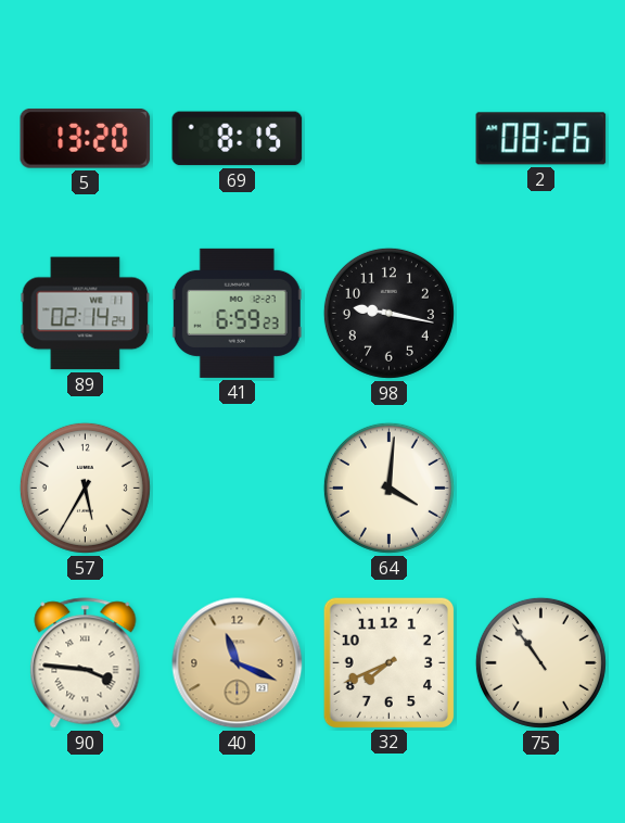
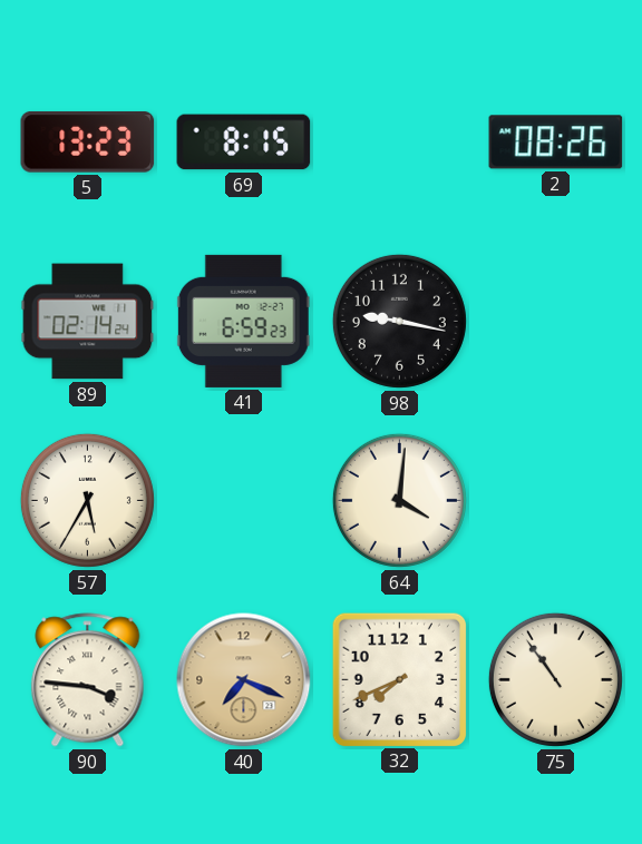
5: 13:20 -> 13:23
40: 11:19 -> 7:19
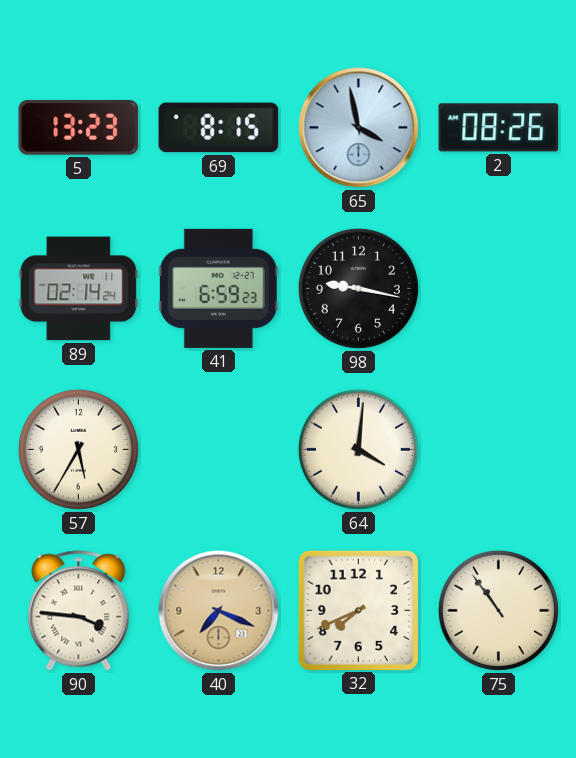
65: none -> 3:58
